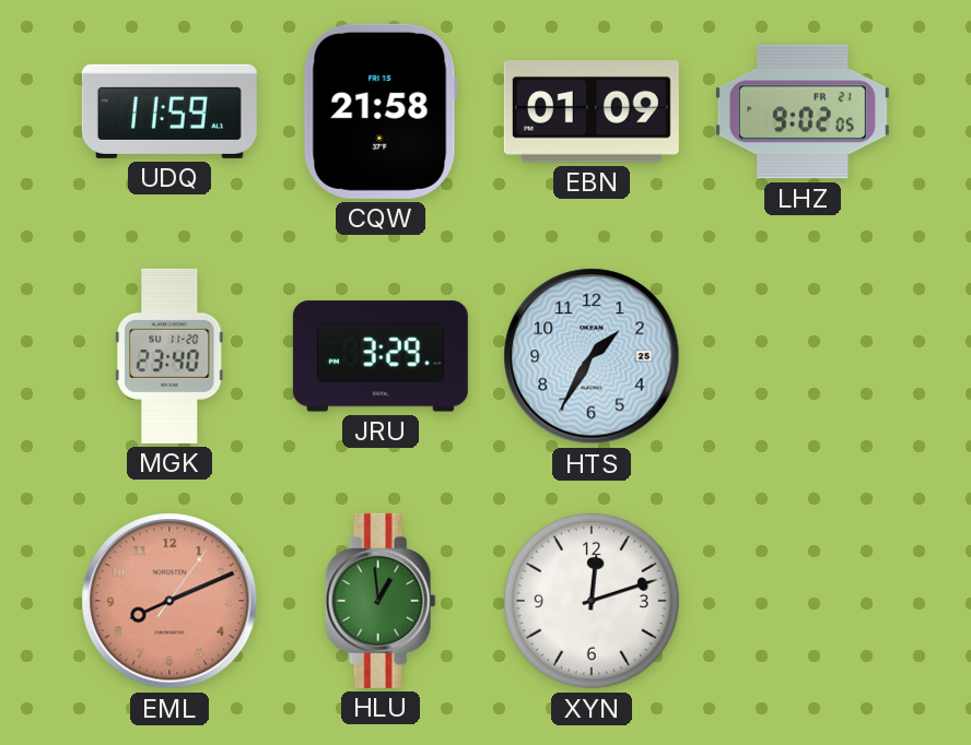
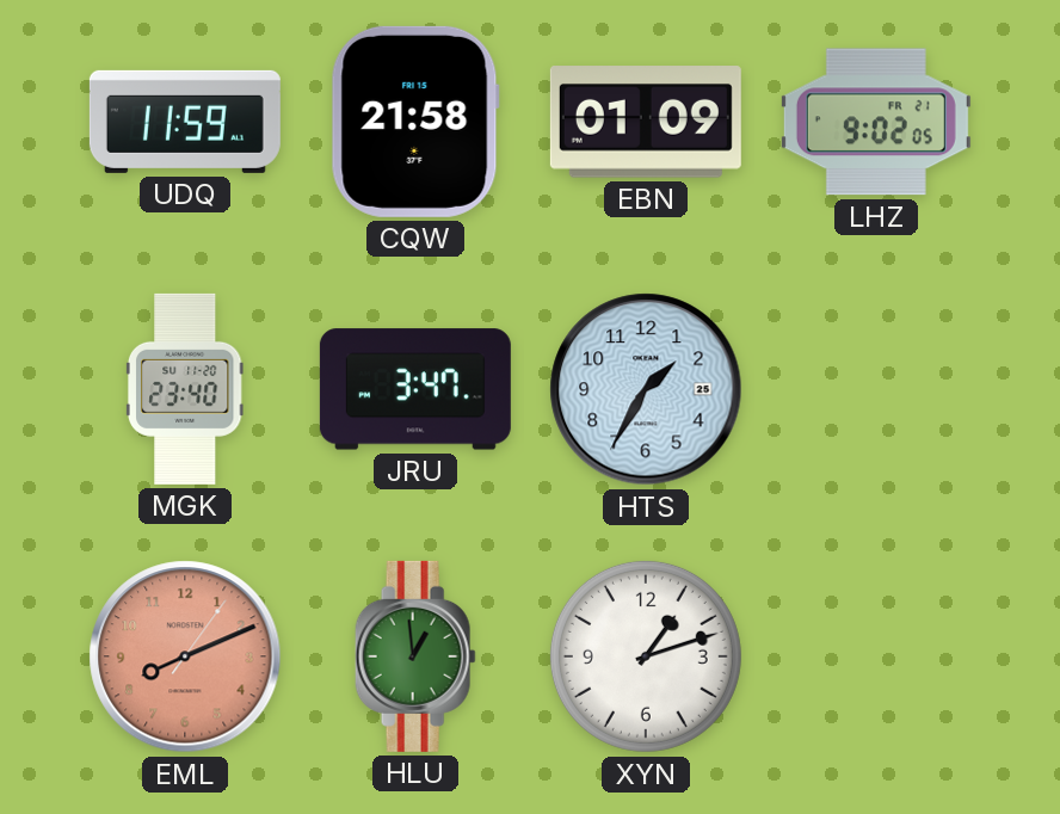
JRU: 3:29 -> 3:47
XYN: 12:12 -> 1:12
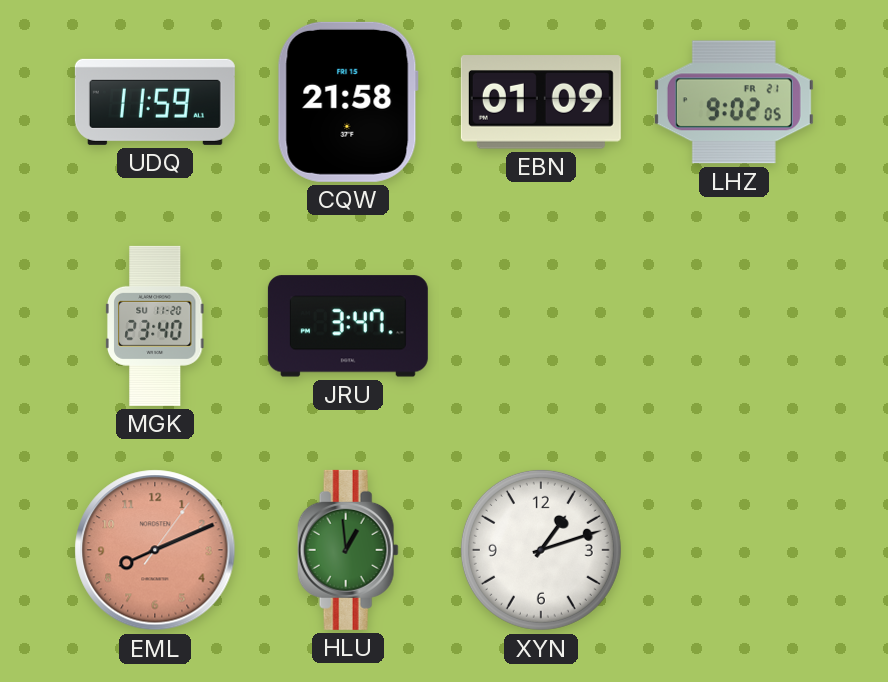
HTS: 1:35 -> none
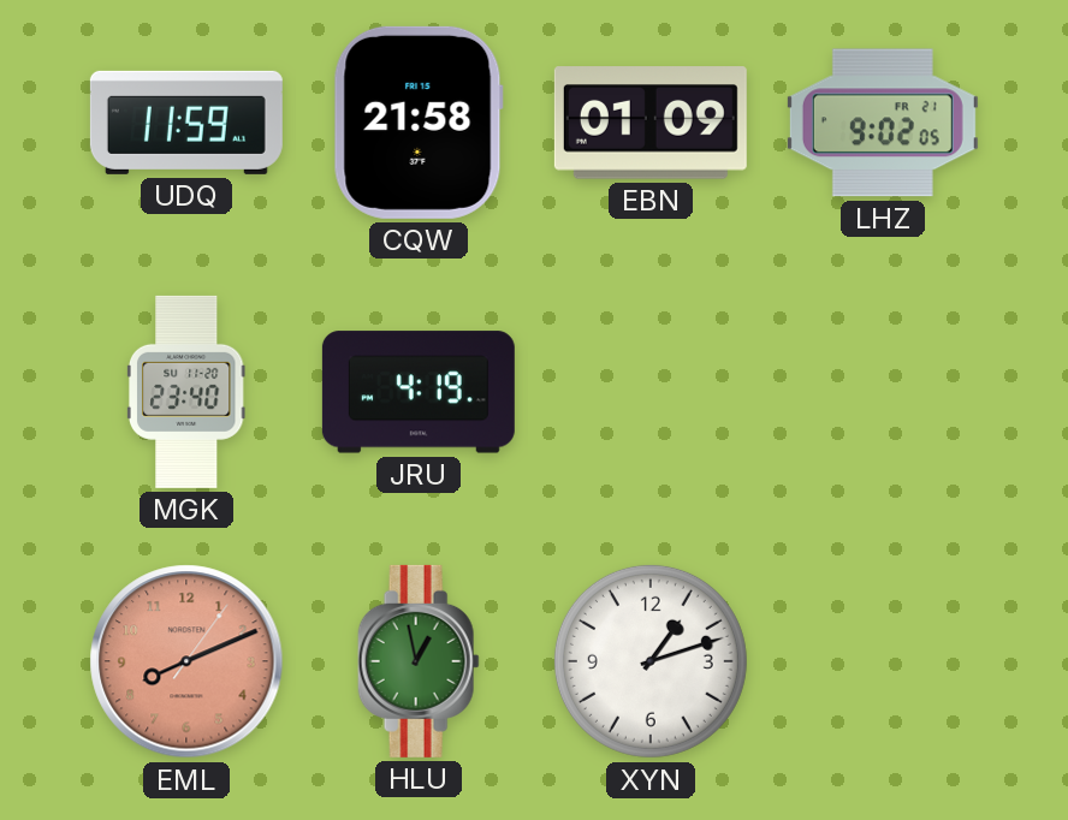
JRU: 3:47 -> 4:19
HLU: 12:59 -> 12:58
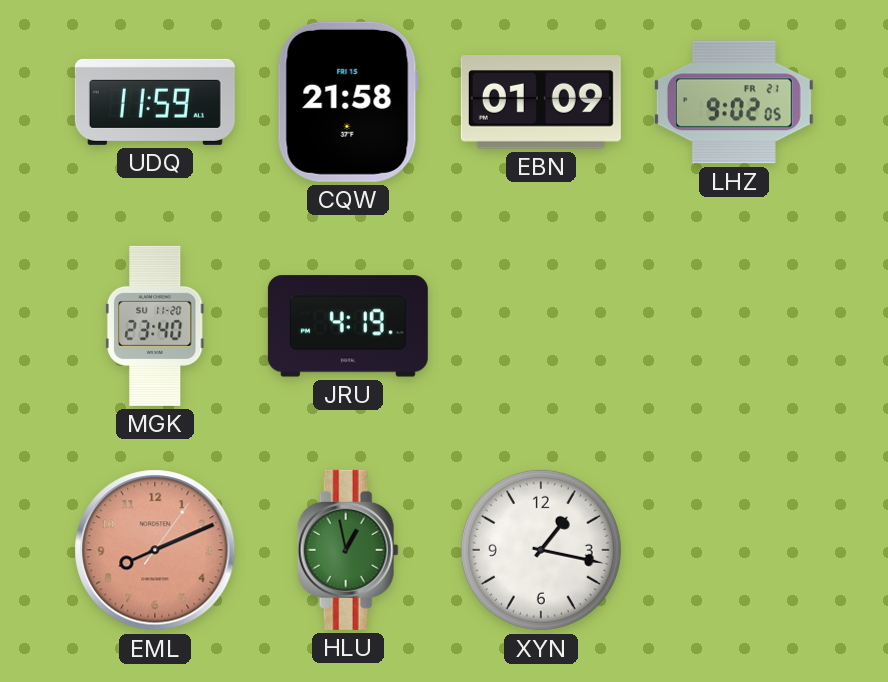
XYN: 1:12 -> 1:17
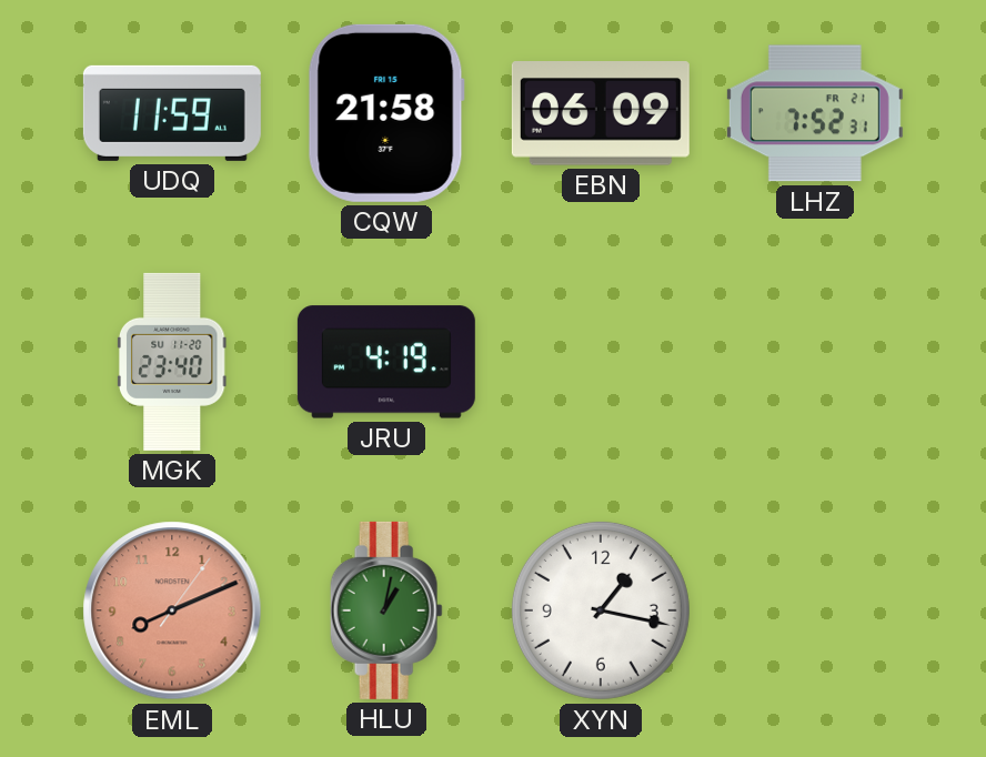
EBN: 01:09 -> 06:09
LHZ: 9:02 -> 7:52
HLU: 12:58 -> 1:02
